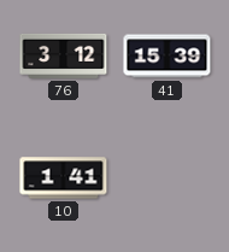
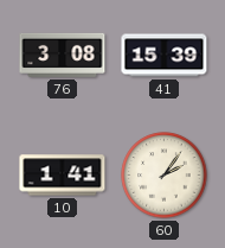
76: 3:12 -> 3:08
60: none -> 2:06
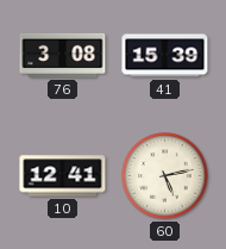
10: 1:41 -> 12:41
60: 2:06 -> 5:13
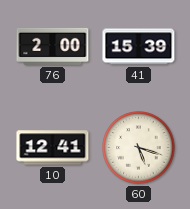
76: 3:08 -> 2:00
60: 5:13 -> 5:18
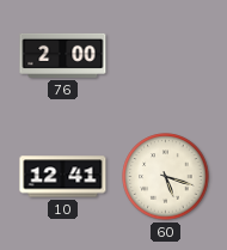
41: 15:39 -> none
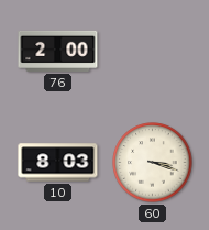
10: 12:41 -> 8:03
60: 5:18 -> 3:18
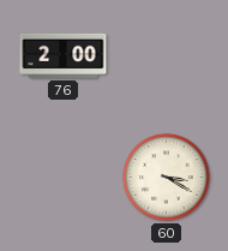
10: 8:03 -> none
60: 3:18 -> 3:20
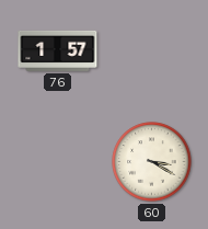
76: 2:00 -> 1:57
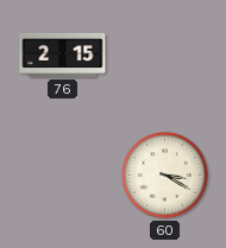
76: 1:57 -> 2:15
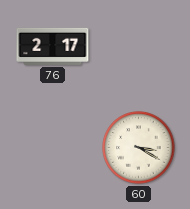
76: 2:15 -> 2:17
